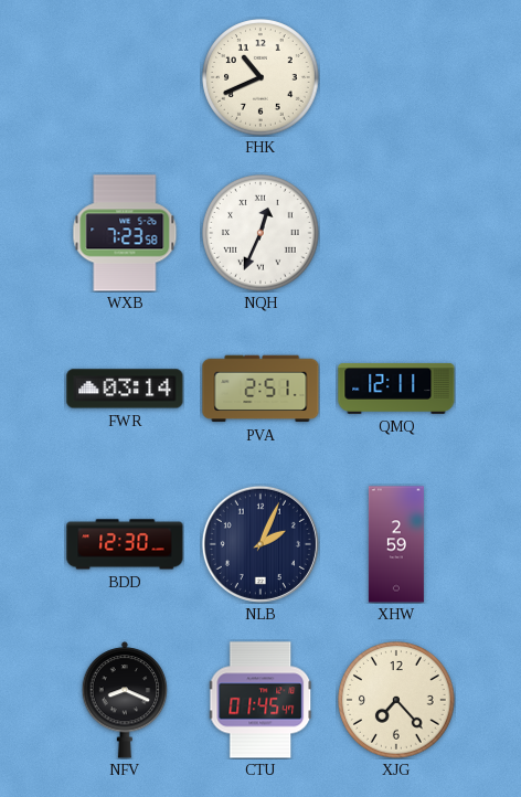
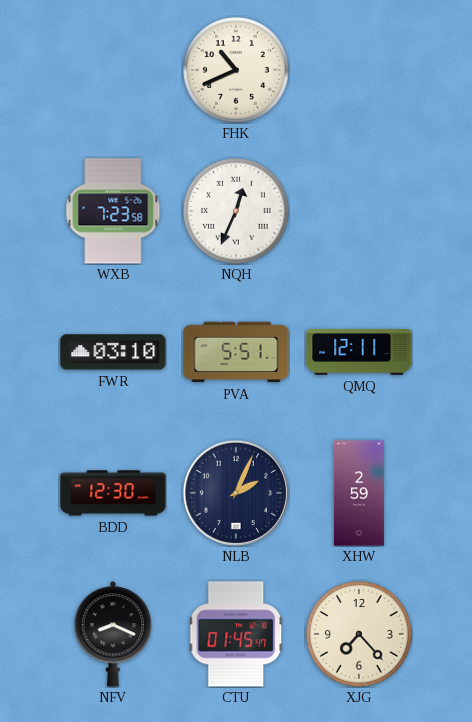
FWR: 03:14 -> 03:10
PVA: 2:51 -> 5:51
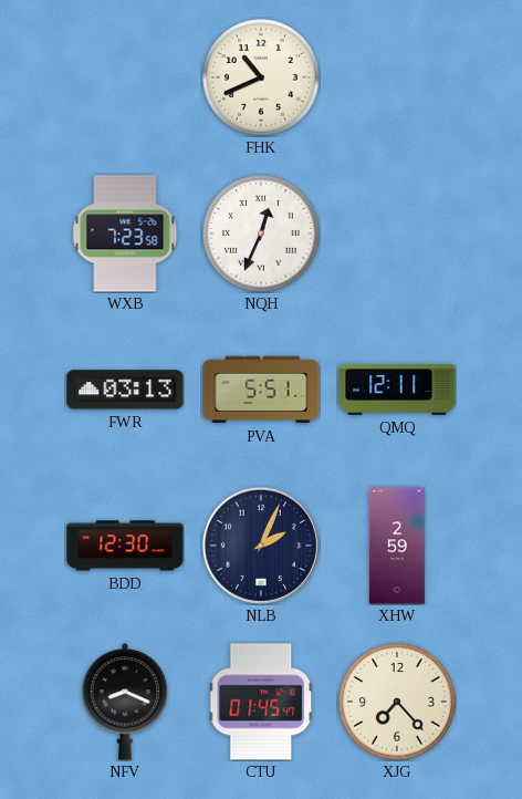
FWR: 03:10 -> 03:13
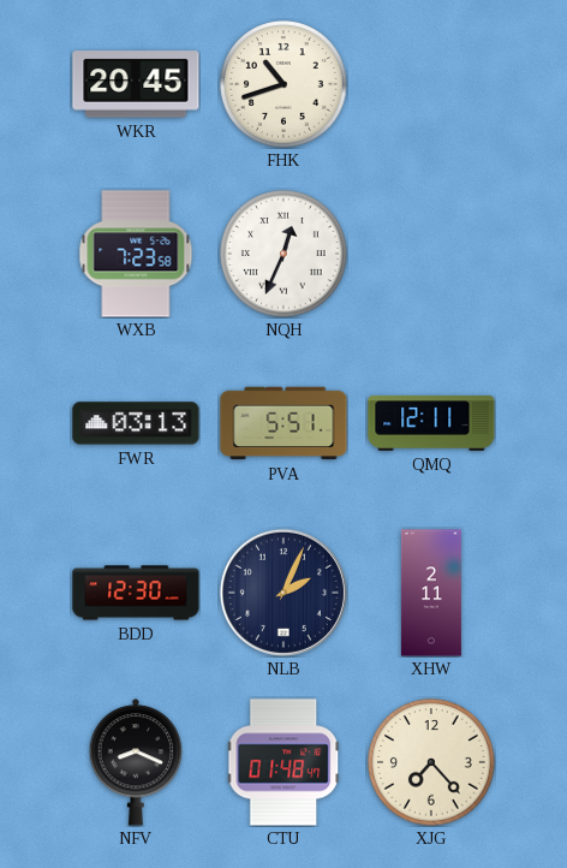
WKR: none -> 20:45
FHK: 10:41 -> 10:42
XHW: 2:59 -> 2:11
CTU: 01:45 -> 01:48
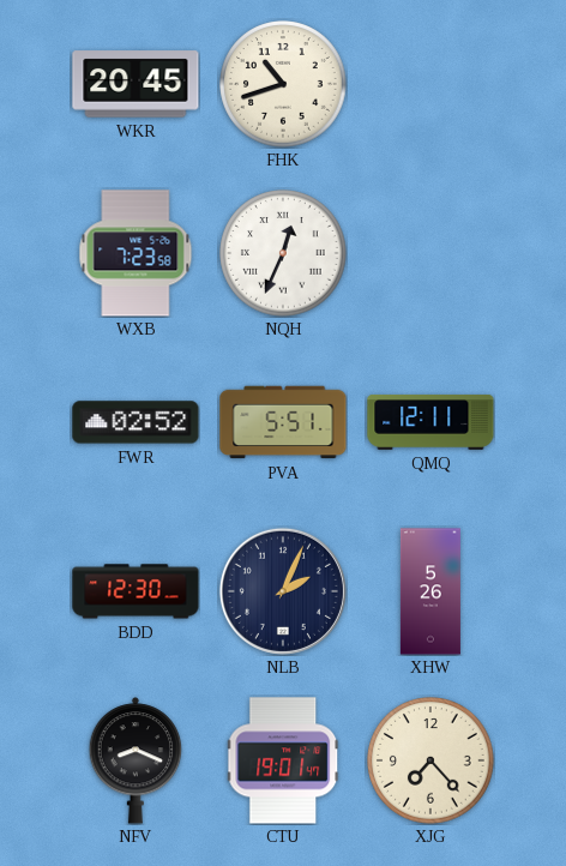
FWR: 03:13 -> 02:52
XHW: 2:11 -> 5:26
CTU: 01:48 -> 19:01
